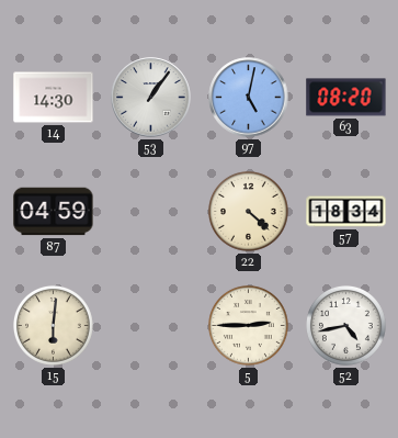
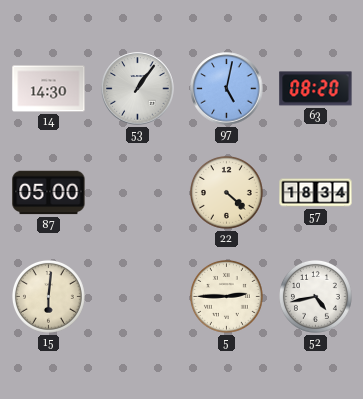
87: 04:59 -> 05:00
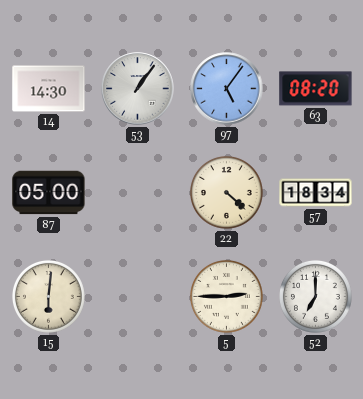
97: 5:02 -> 5:06
52: 4:43 -> 7:00
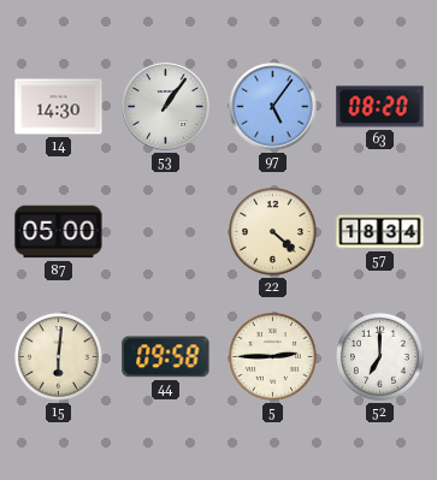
44: none -> 09:58
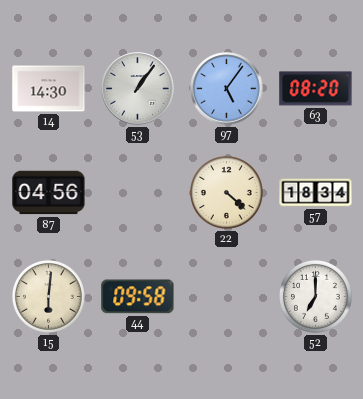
87: 05:00 -> 04:56
5: 2:45 -> none
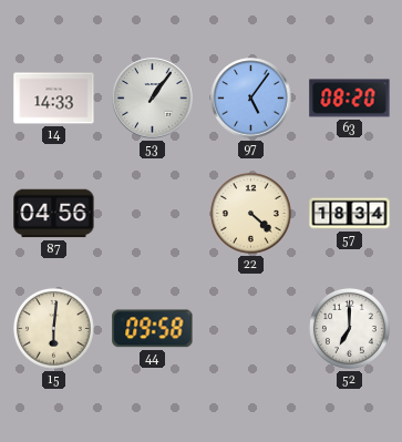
14: 14:30 -> 14:33
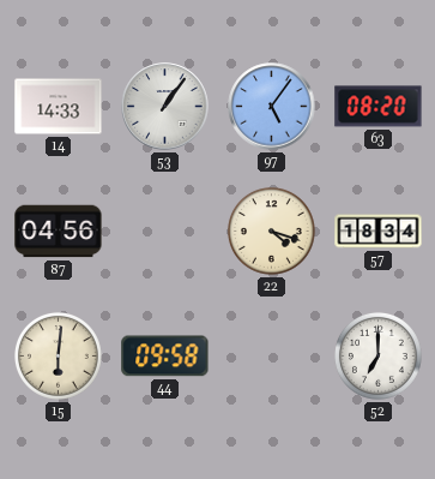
22: 4:22 -> 4:18
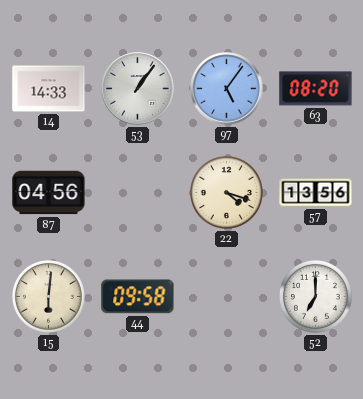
57: 18:34 -> 13:56
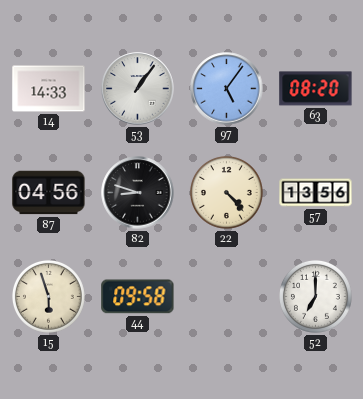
82: none -> 8:48
22: 4:18 -> 4:23
15: 6:01 -> 5:57
